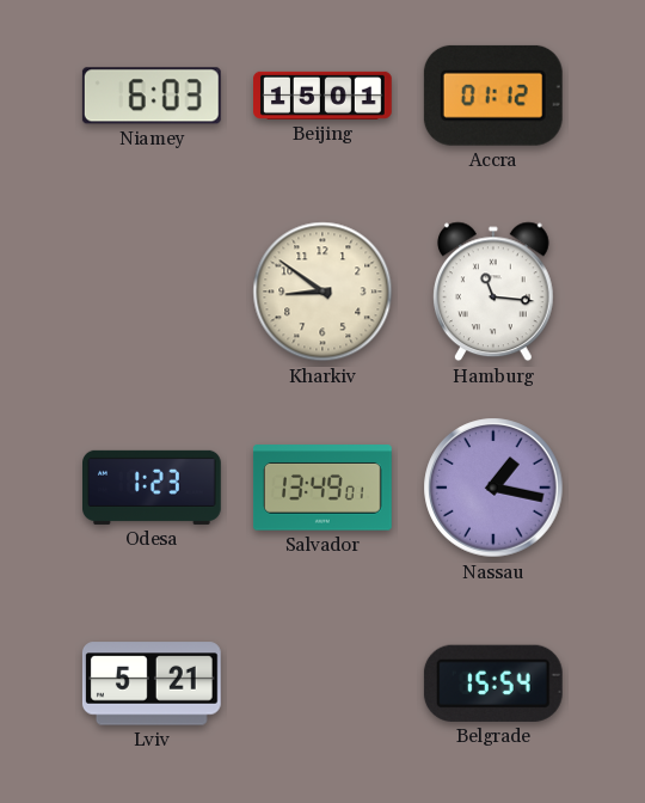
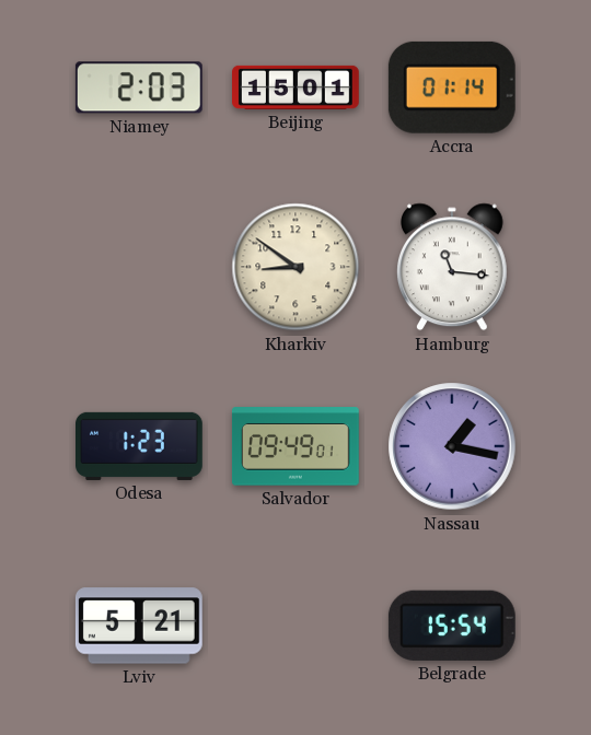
Niamey: 6:03 -> 2:03
Accra: 01:12 -> 01:14
Salvador: 13:49 -> 09:49
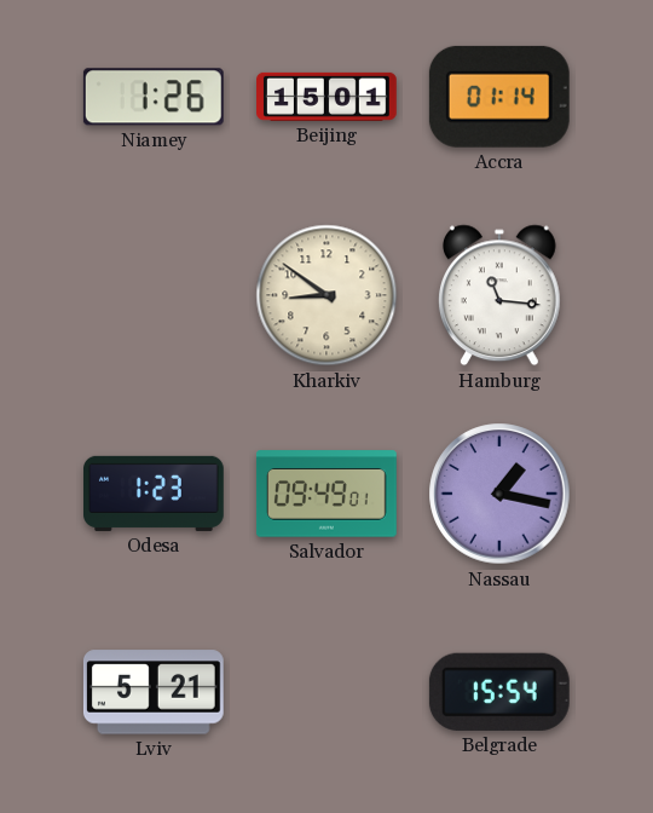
Niamey: 2:03 -> 1:26
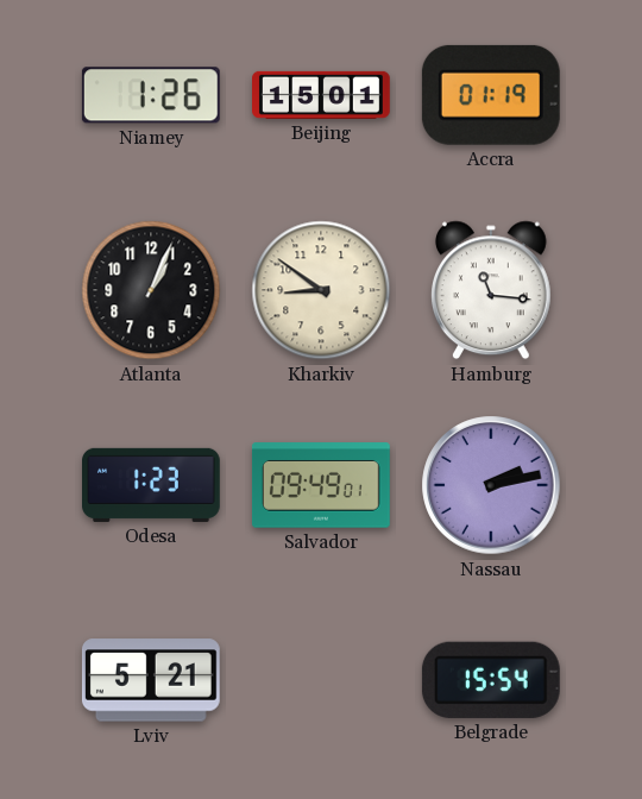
Accra: 01:14 -> 01:19
Atlanta: none -> 1:04
Nassau: 1:17 -> 2:13
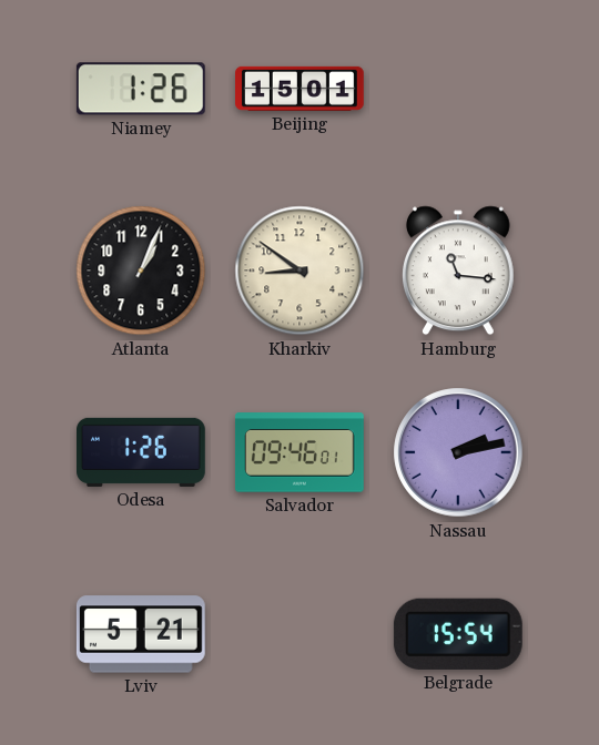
Accra: 01:19 -> none
Odesa: 1:23 -> 1:26
Salvador: 09:49 -> 09:46
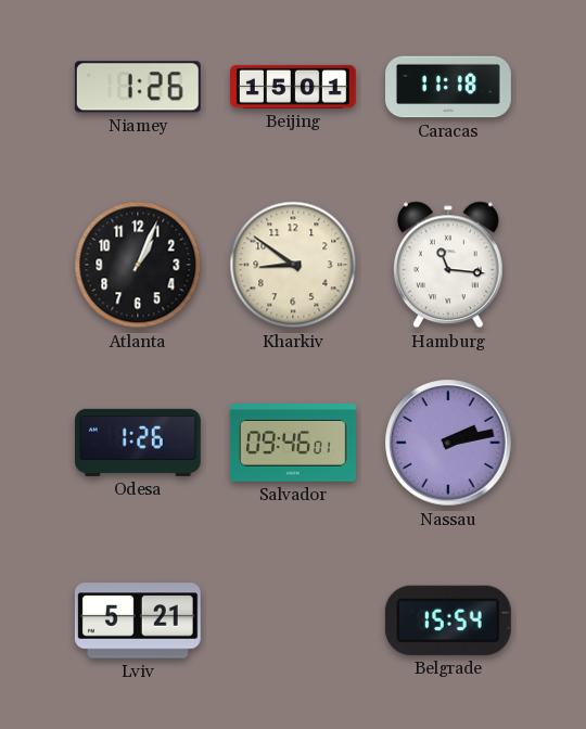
Caracas: none -> 11:18
